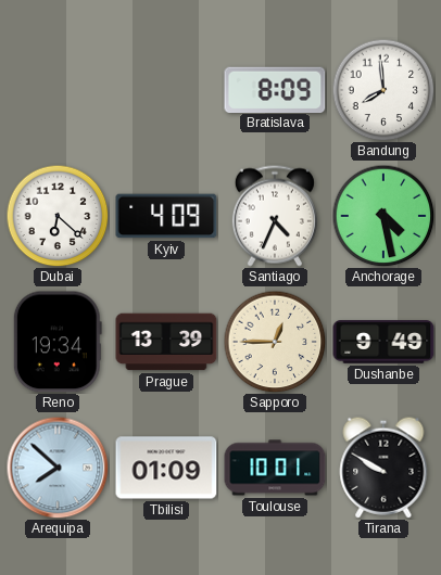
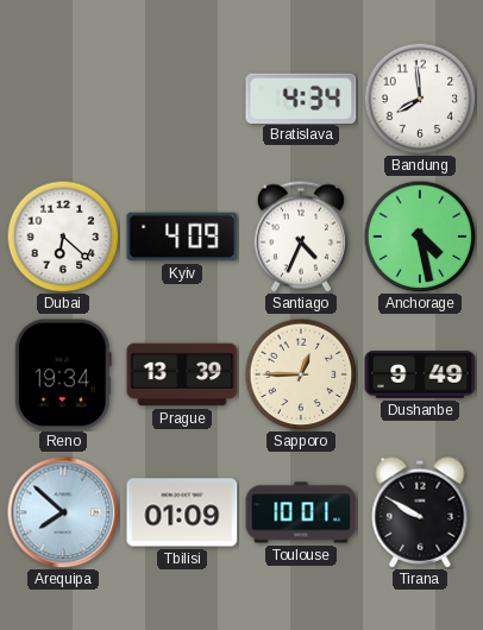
Bratislava: 8:09 -> 4:34
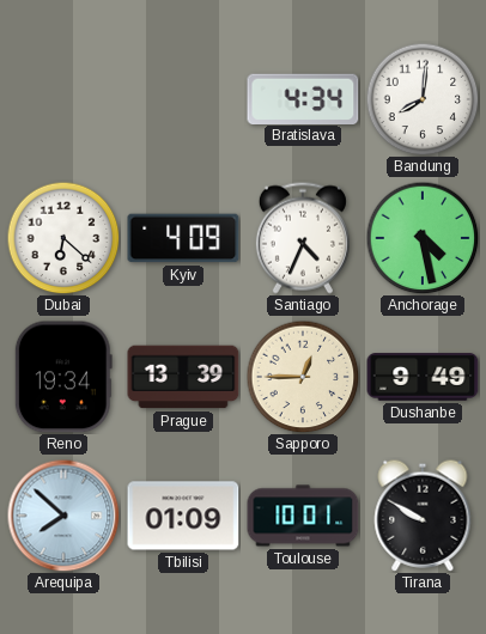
Bandung: 7:59 -> 8:01
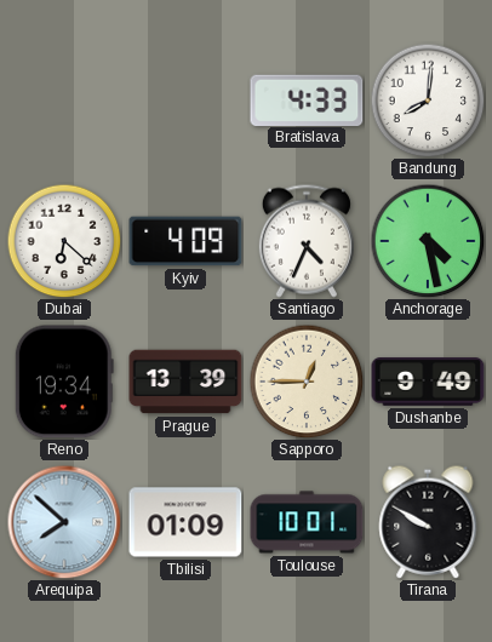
Bratislava: 4:34 -> 4:33
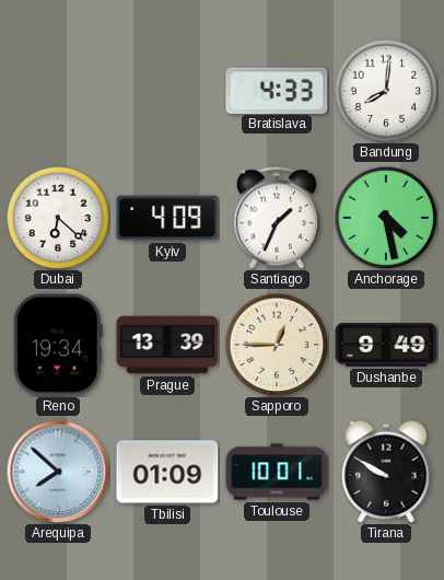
Santiago: 4:34 -> 1:34
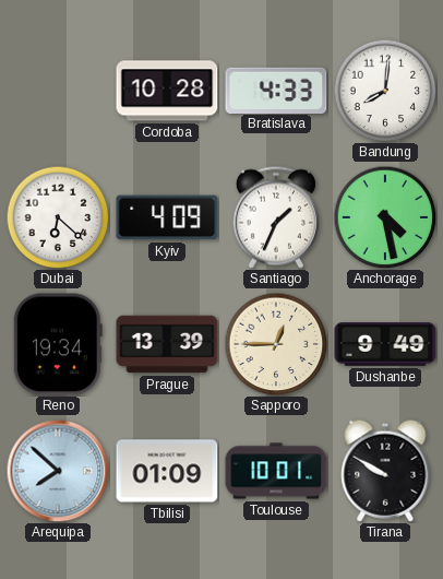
Cordoba: none -> 10:28
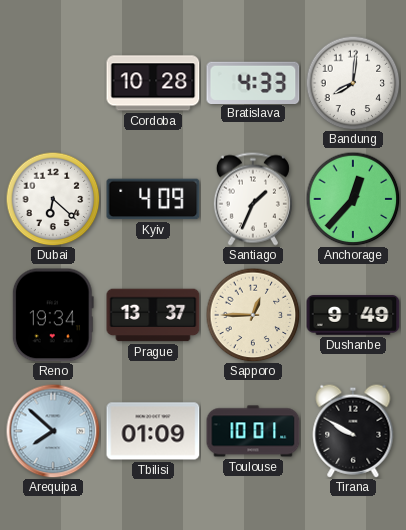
Anchorage: 4:28 -> 12:37
Prague: 13:39 -> 13:37
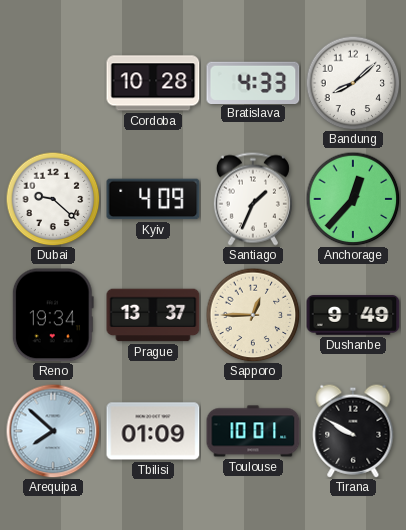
Bandung: 8:01 -> 8:08
Dubai: 6:22 -> 9:22
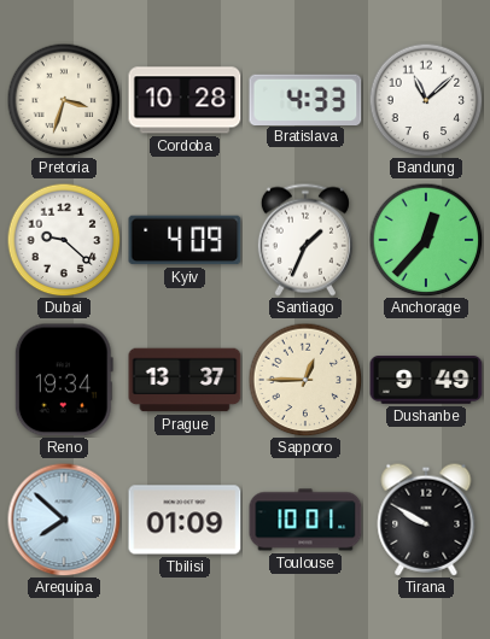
Pretoria: none -> 3:33
Bandung: 8:08 -> 11:08
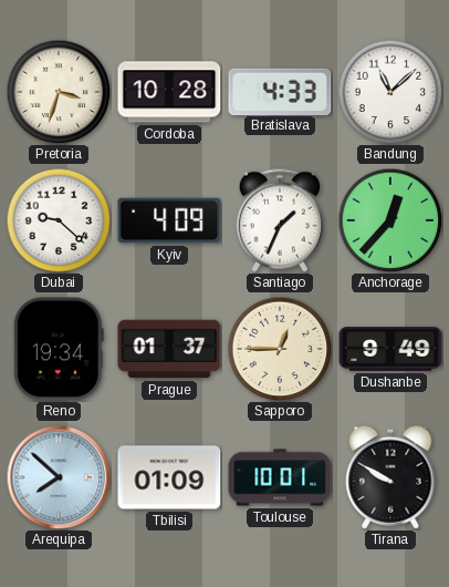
Prague: 13:37 -> 01:37
